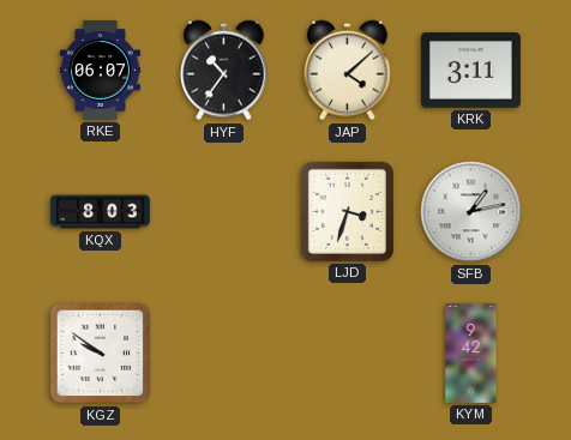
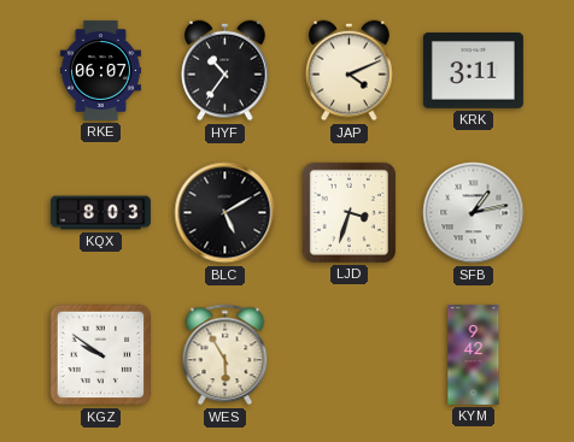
JAP: 4:08 -> 4:11
BLC: none -> 5:10
WES: none -> 5:55
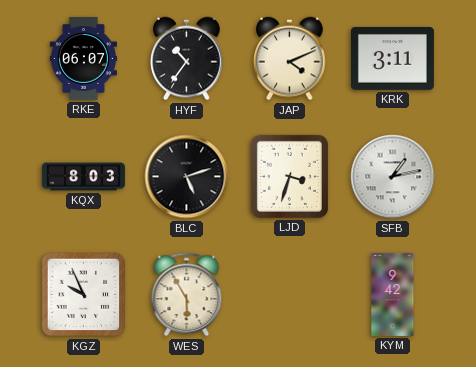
BLC: 5:10 -> 5:12
KGZ: 9:51 -> 9:56
